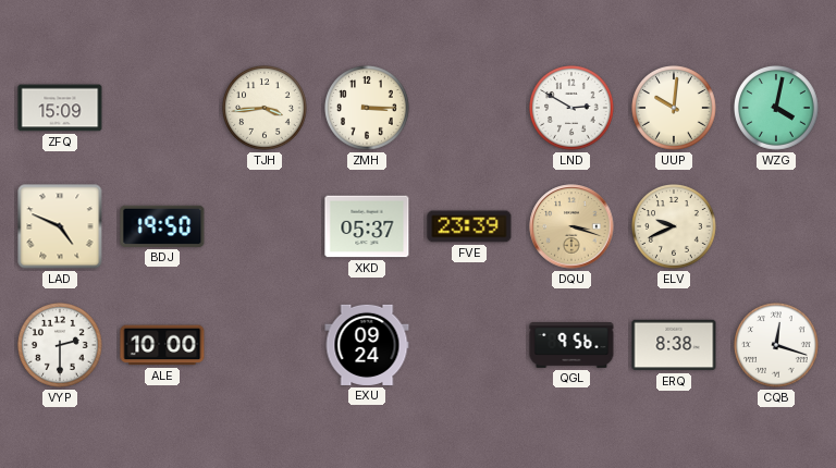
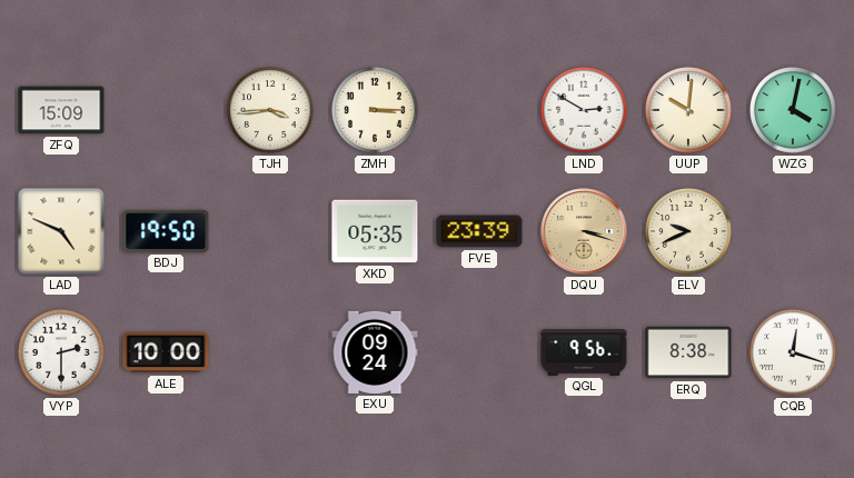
XKD: 05:37 -> 05:35
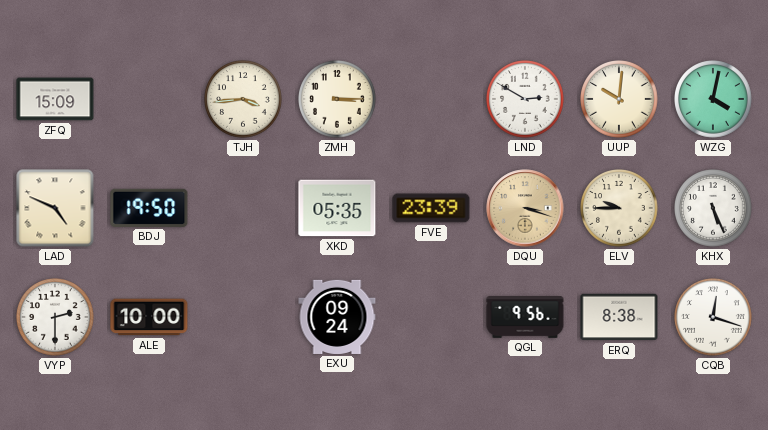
ELV: 9:41 -> 9:45
KHX: none -> 5:26
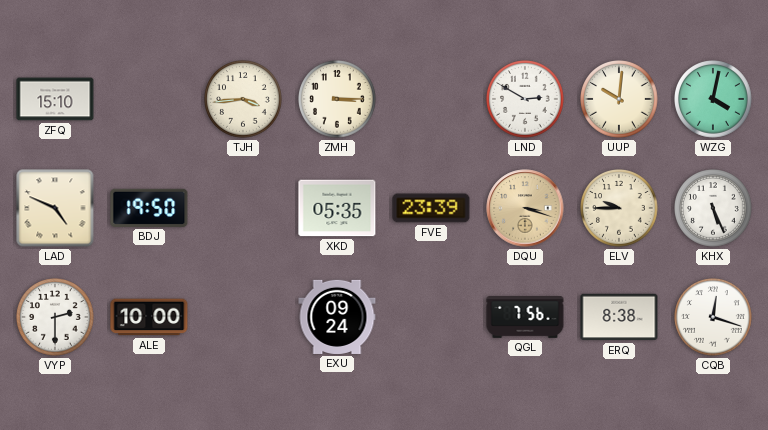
ZFQ: 15:09 -> 15:10
QGL: 9:56 -> 7:56
